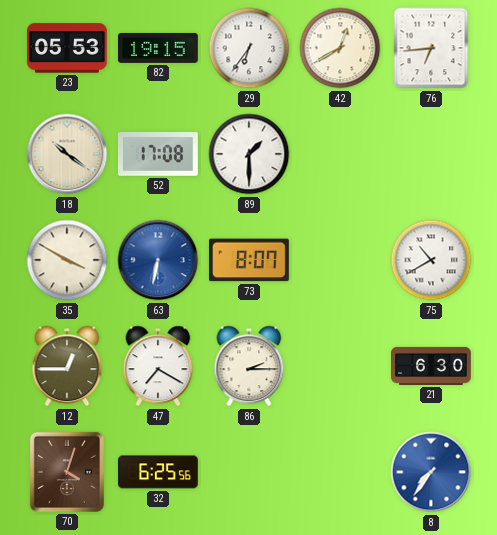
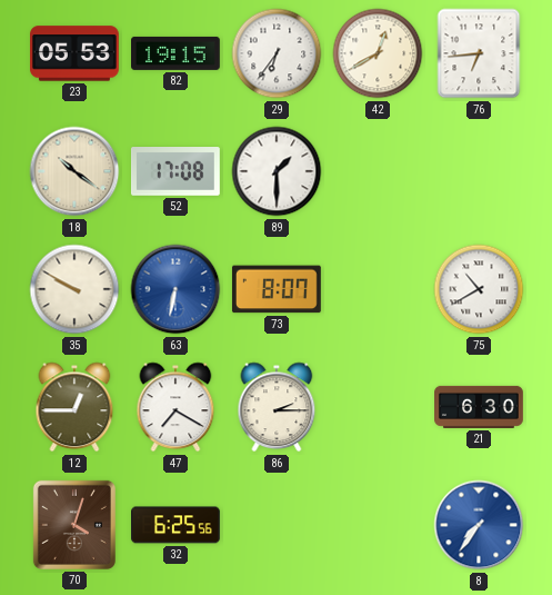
35: 3:50 -> 9:50
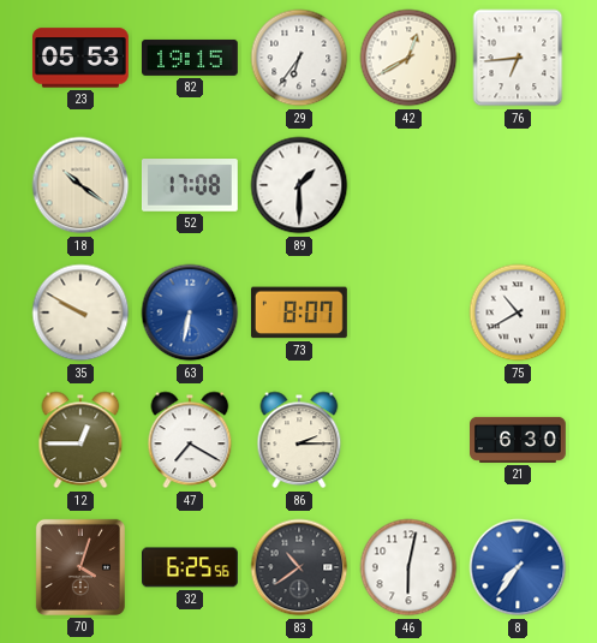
83: none -> 10:39
46: none -> 6:02
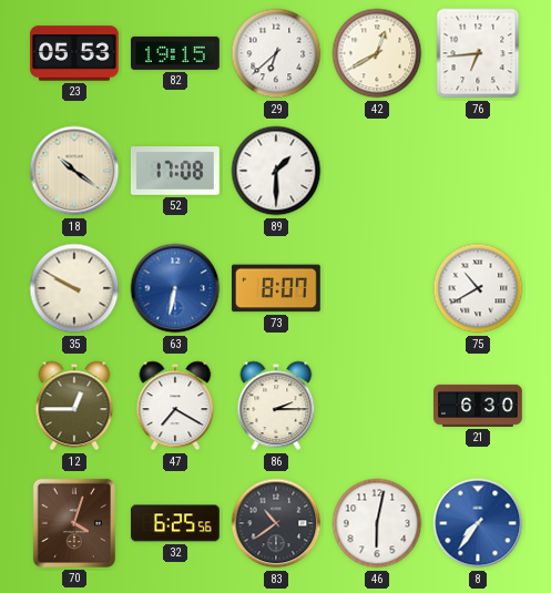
29: 6:36 -> 6:38
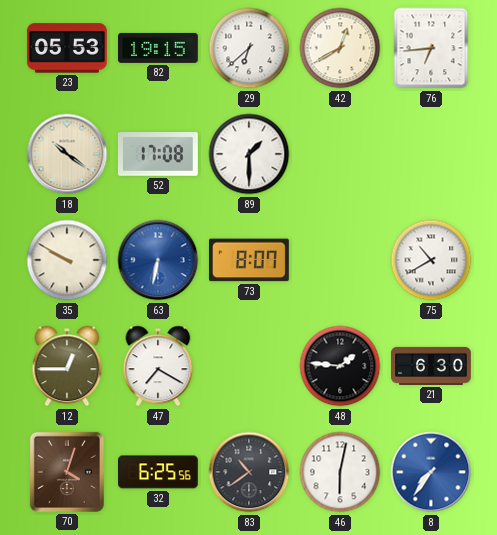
86: 2:15 -> none
48: none -> 1:46
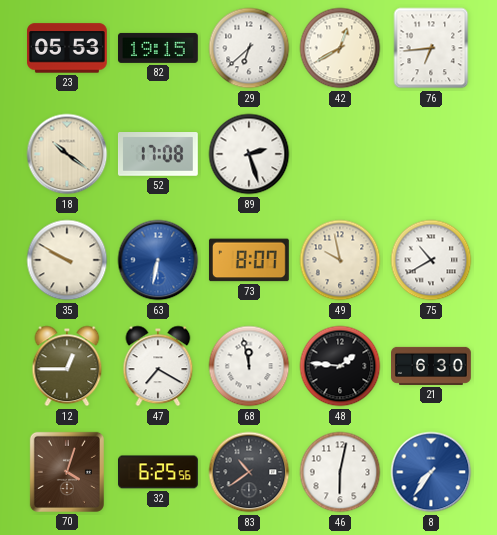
89: 1:30 -> 2:27
49: none -> 9:58
68: none -> 11:58
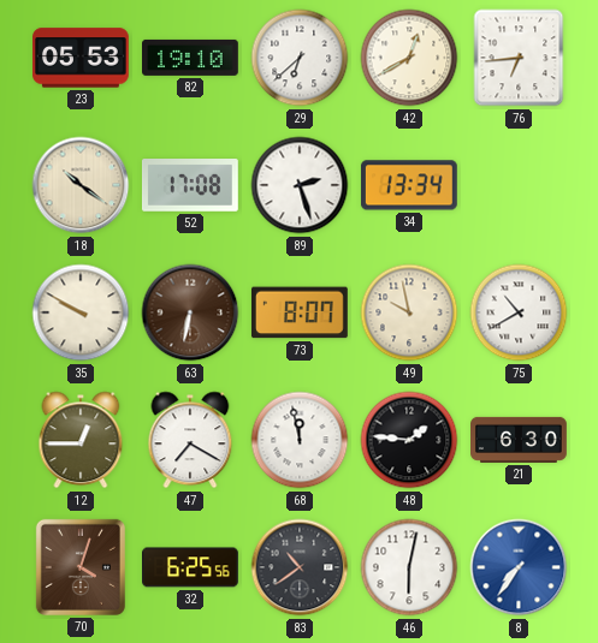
82: 19:15 -> 19:10
34: none -> 13:34
63 dial: blue -> brown
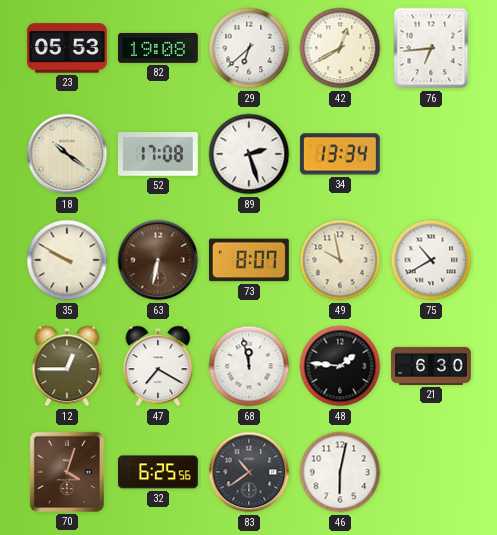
82: 19:10 -> 19:08
8: 7:36 -> none
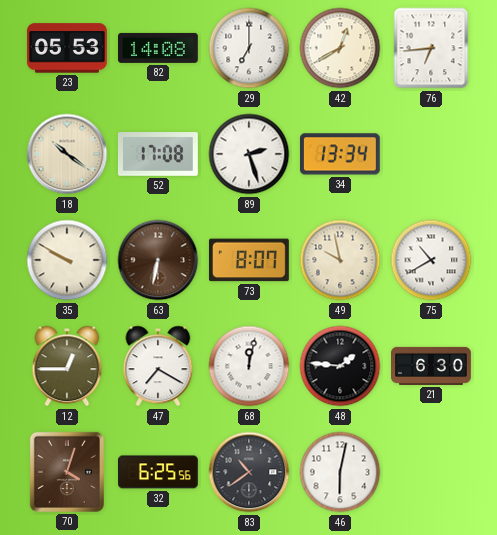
82: 19:08 -> 14:08
29: 6:38 -> 7:00
68: 11:58 -> 12:02
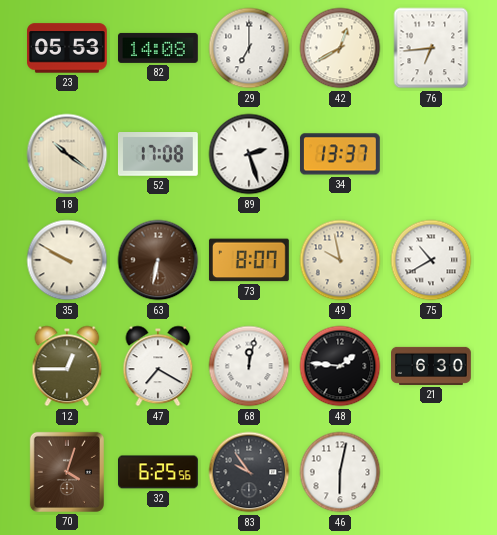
34: 13:34 -> 13:37
83: 10:39 -> 9:54
